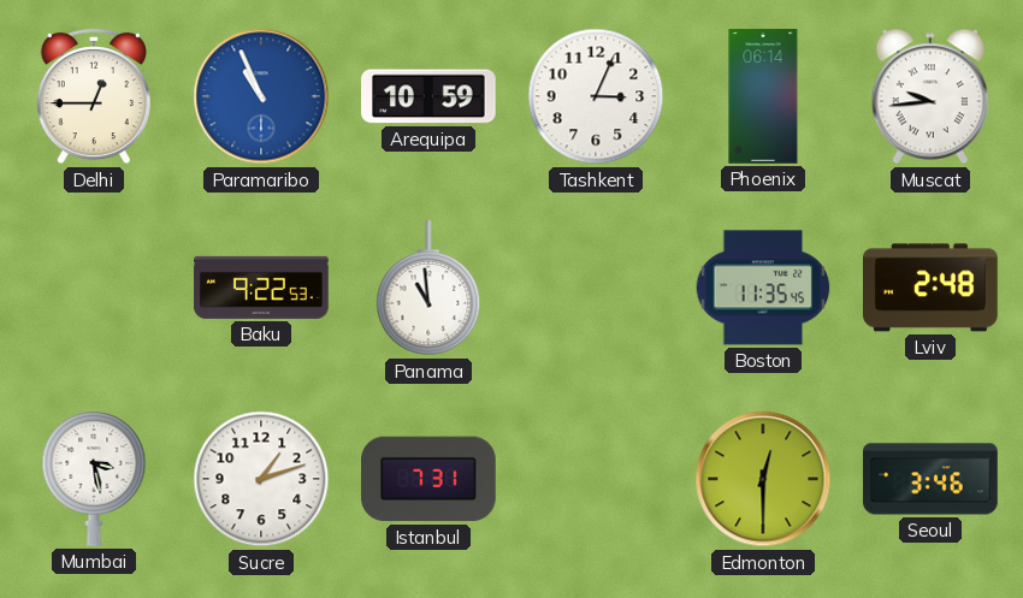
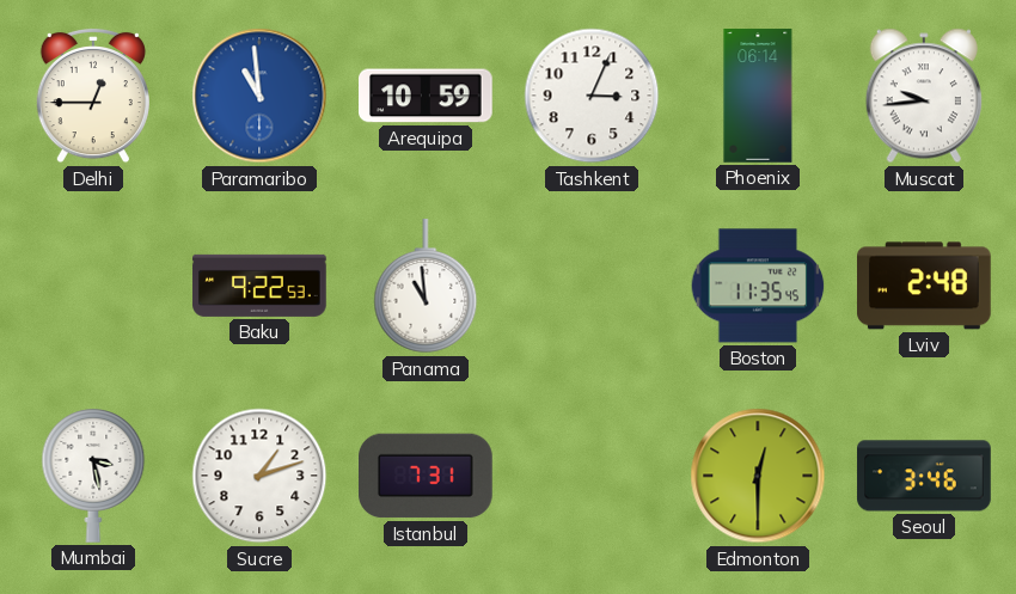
Paramaribo: 10:56 -> 10:59
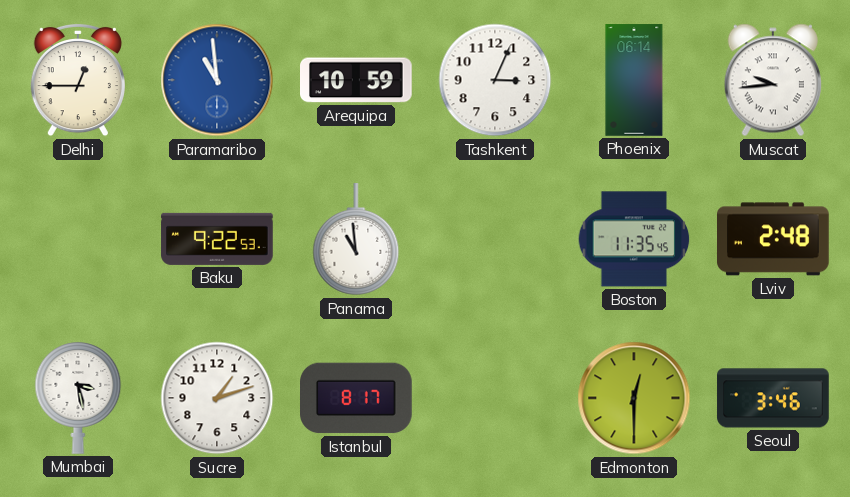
Istanbul: 7:31 -> 8:17
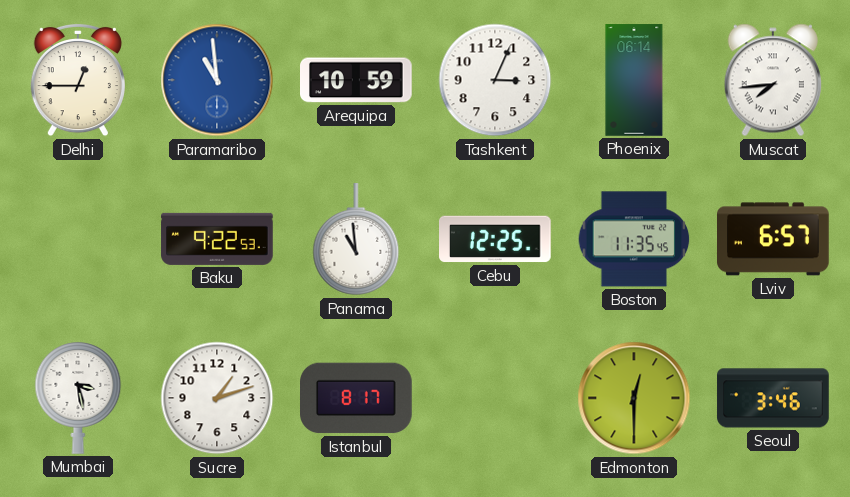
Muscat: 9:44 -> 7:44
Cebu: none -> 12:25
Lviv: 2:48 -> 6:57
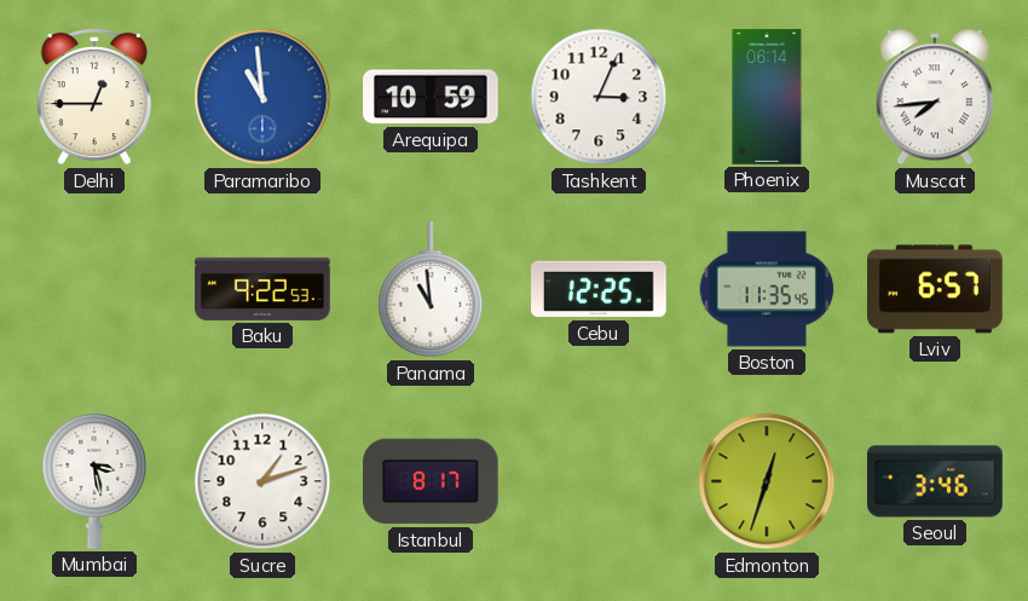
Edmonton: 12:30 -> 12:33
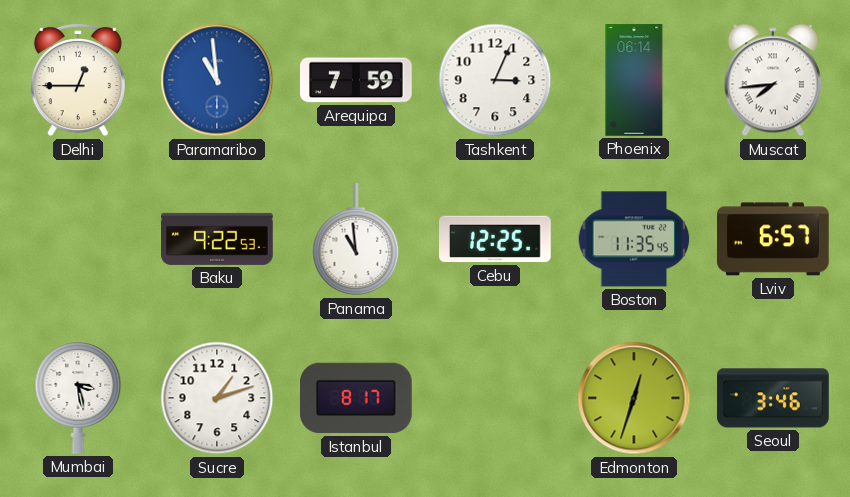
Arequipa: 10:59 -> 7:59
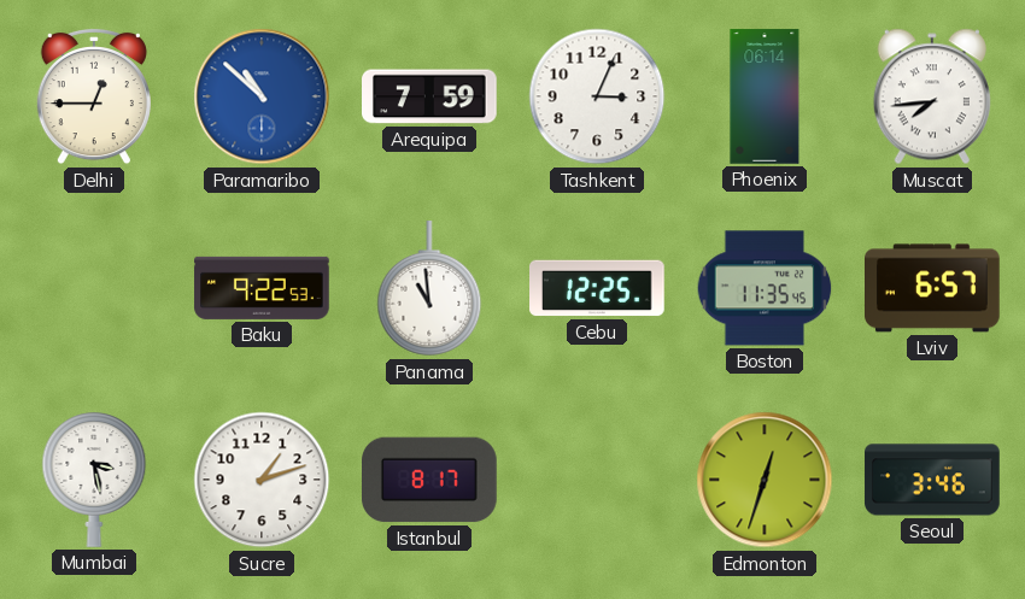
Paramaribo: 10:59 -> 10:52
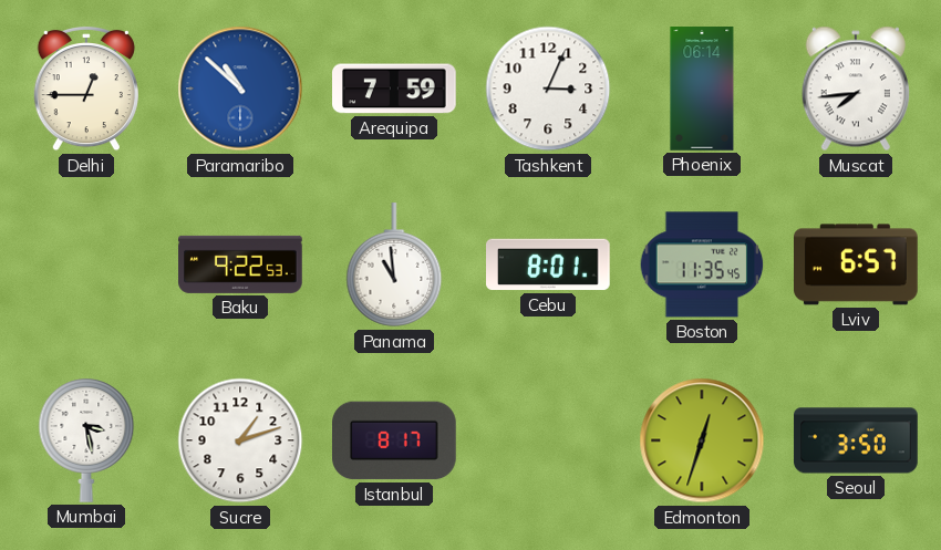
Cebu: 12:25 -> 8:01
Seoul: 3:46 -> 3:50
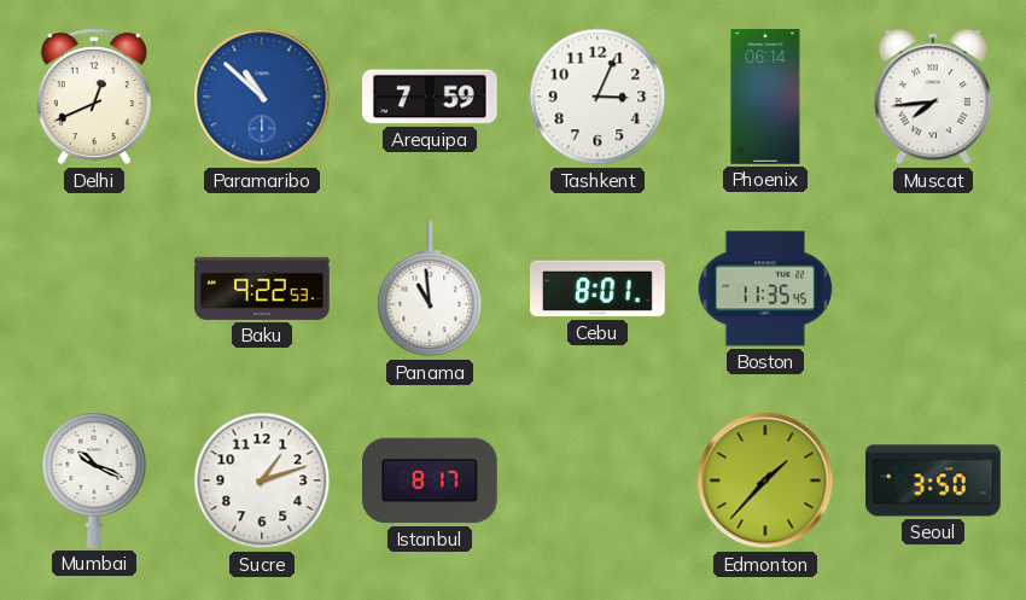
Delhi: 12:45 -> 12:41
Lviv: 6:57 -> none
Mumbai: 3:28 -> 10:19
Edmonton: 12:33 -> 1:37
